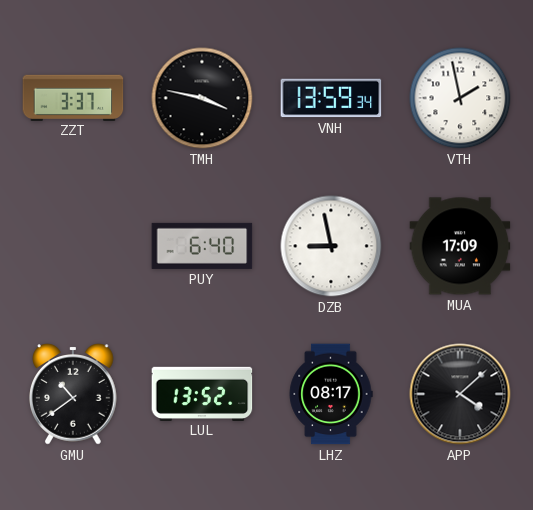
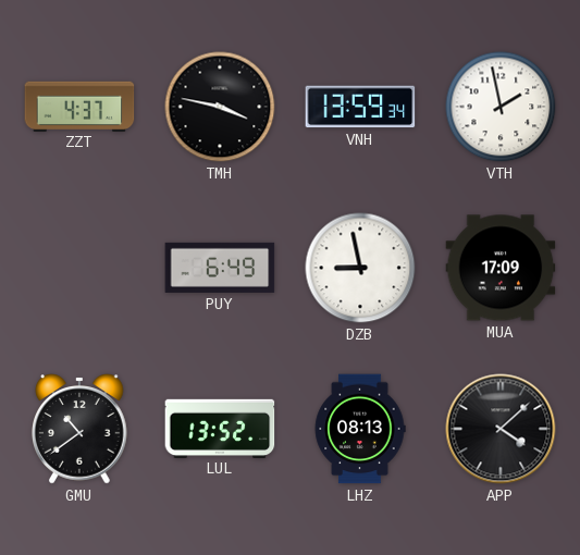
ZZT: 3:37 -> 4:37
PUY: 6:40 -> 6:49
LHZ: 08:17 -> 08:13
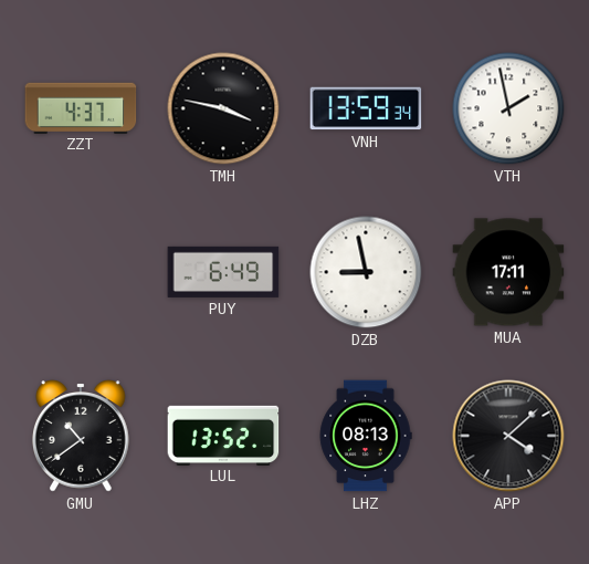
MUA: 17:09 -> 17:11
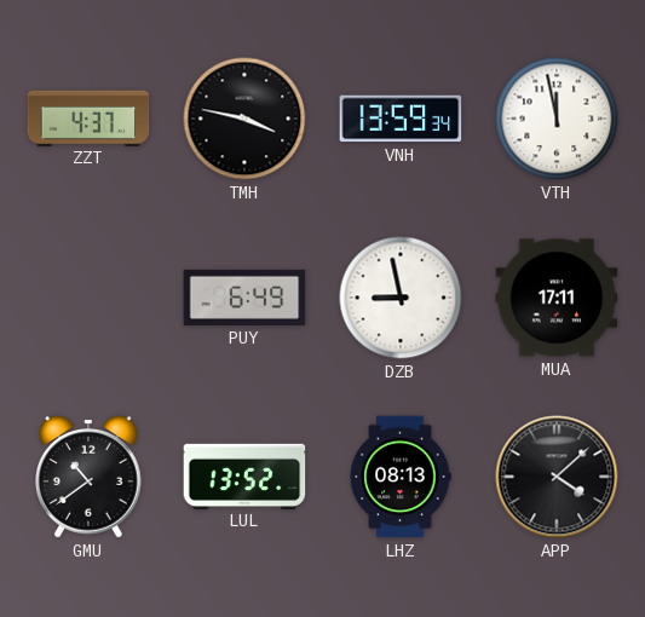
VTH: 1:58 -> 11:58
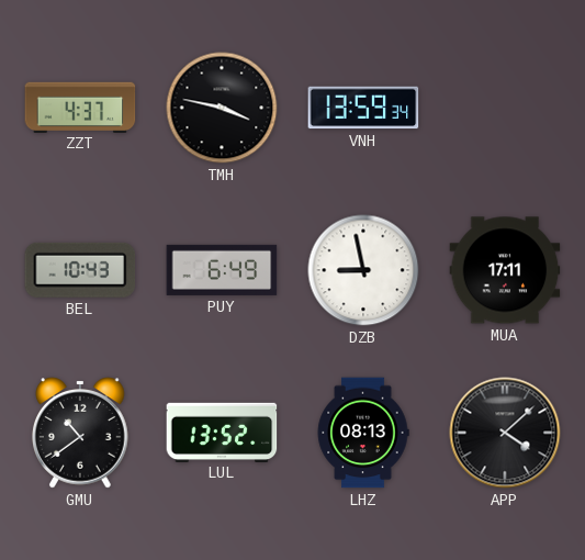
VTH: 11:58 -> none
BEL: none -> 10:43
